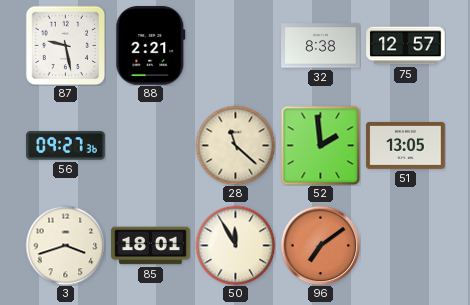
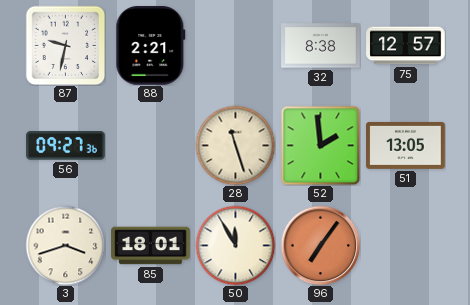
87: 9:28 -> 9:32
28: 11:22 -> 11:27
96: 7:09 -> 7:06
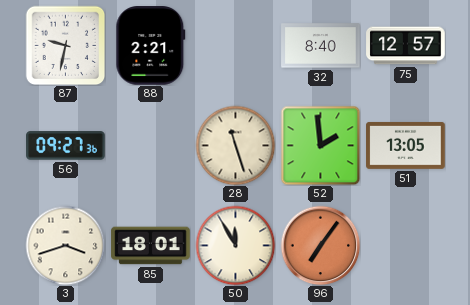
32: 8:38 -> 8:40
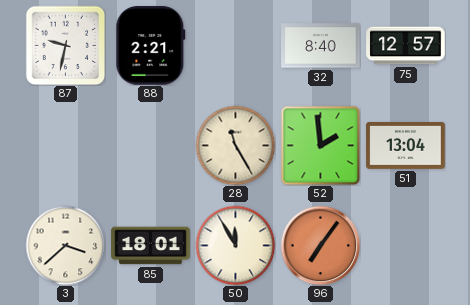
56: 09:27 -> none
28: 11:27 -> 11:25
51: 13:05 -> 13:04
3: 3:42 -> 3:38
